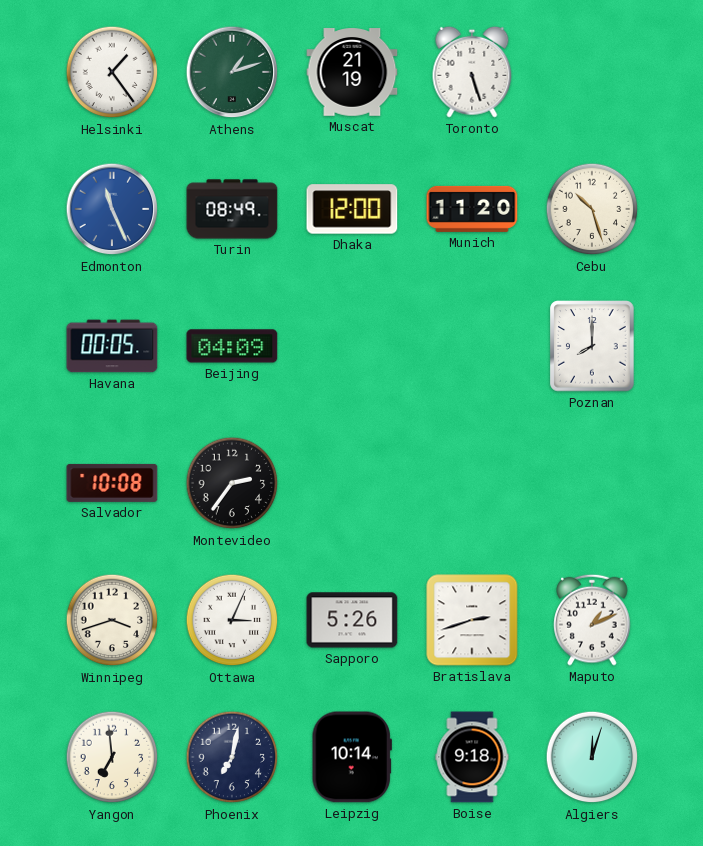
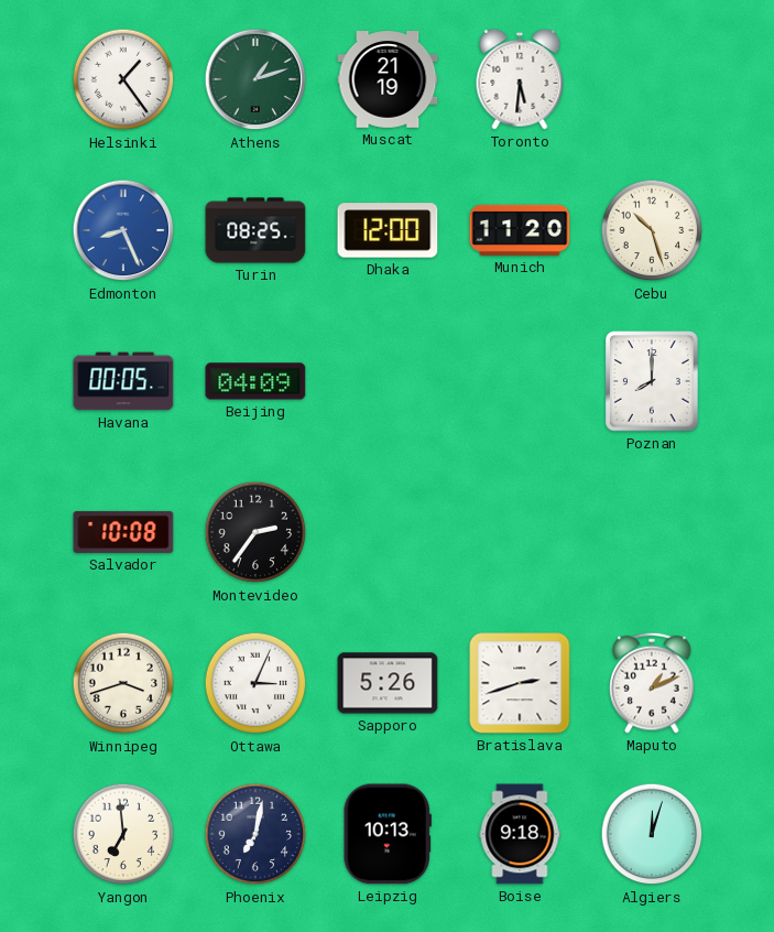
Toronto: 5:27 -> 5:31
Edmonton: 11:26 -> 8:26
Turin: 08:49 -> 08:25
Leipzig: 10:14 -> 10:13
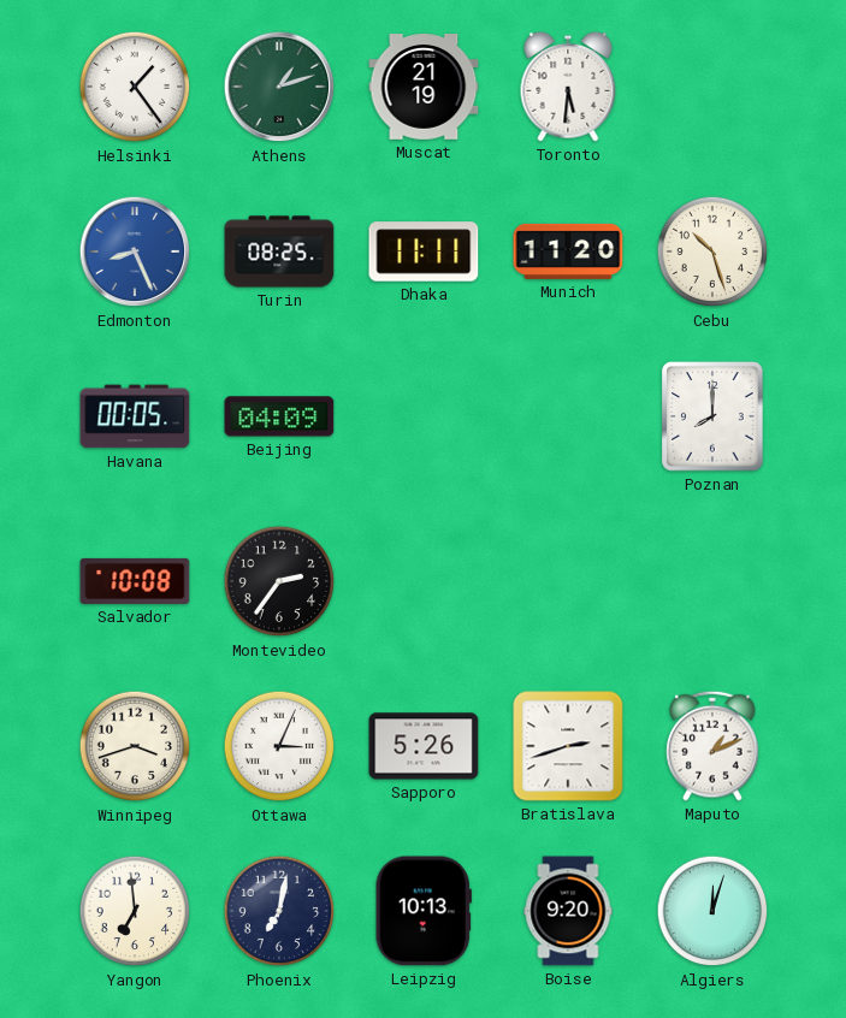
Dhaka: 12:00 -> 11:11
Boise: 9:18 -> 9:20
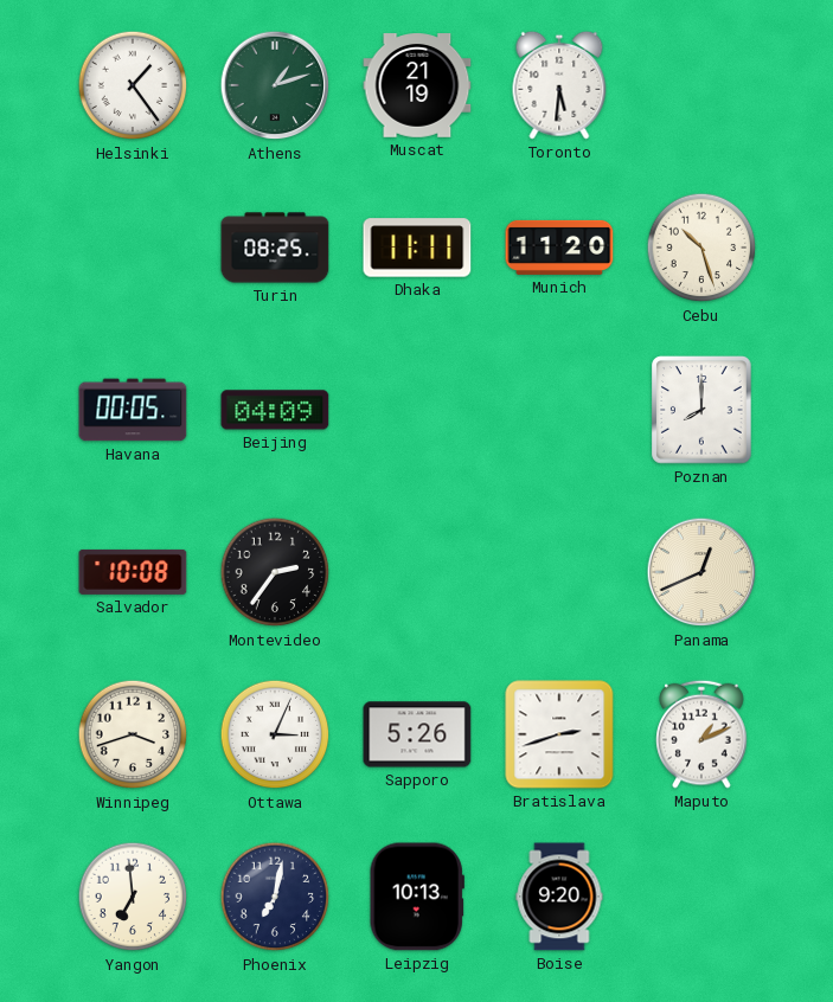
Edmonton: 8:26 -> none
Panama: none -> 12:41
Algiers: 12:03 -> none
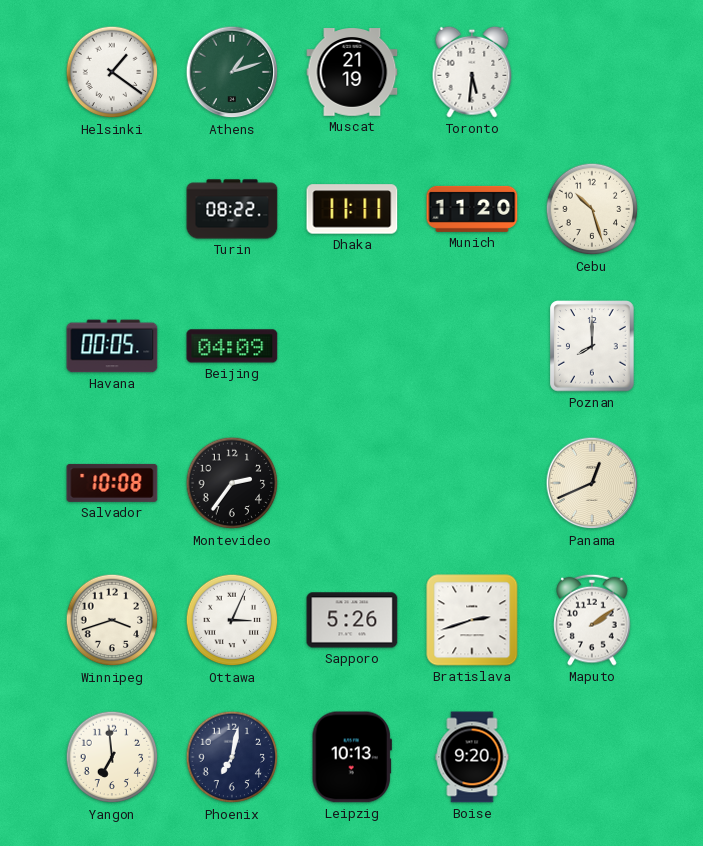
Helsinki: 1:24 -> 1:21
Turin: 08:25 -> 08:22
Maputo: 1:11 -> 2:09
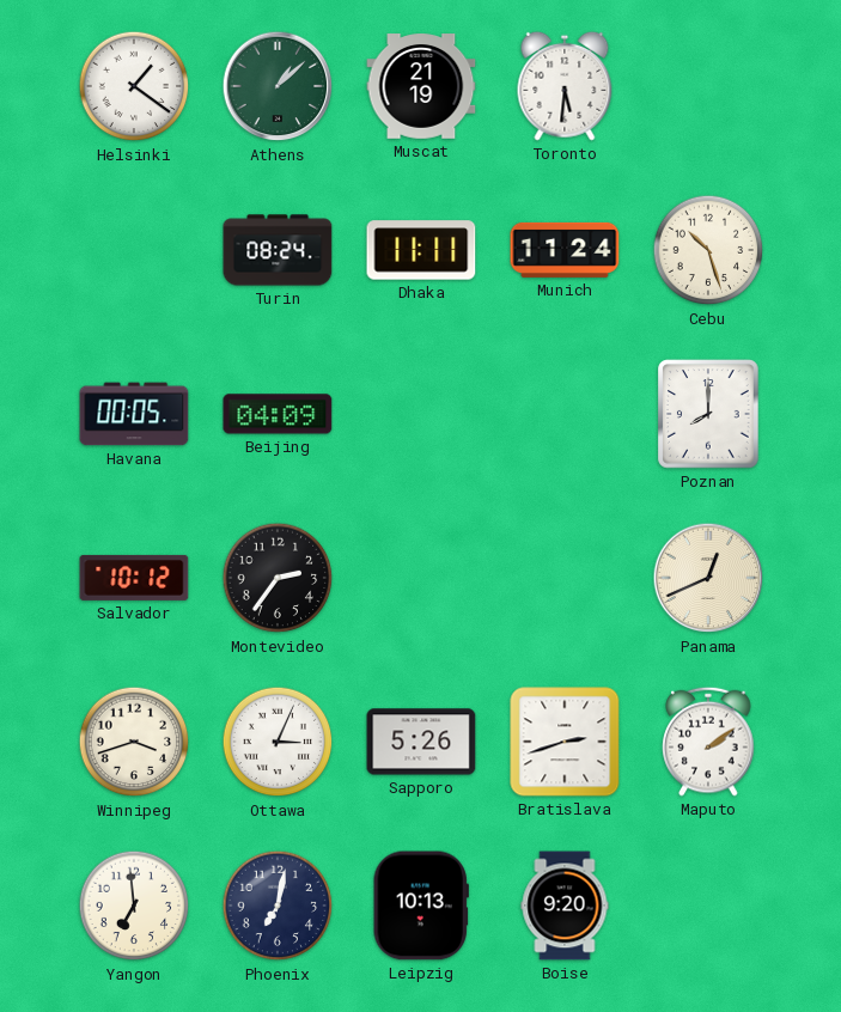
Athens: 1:12 -> 1:08
Turin: 08:22 -> 08:24
Munich: 11:20 -> 11:24
Salvador: 10:08 -> 10:12
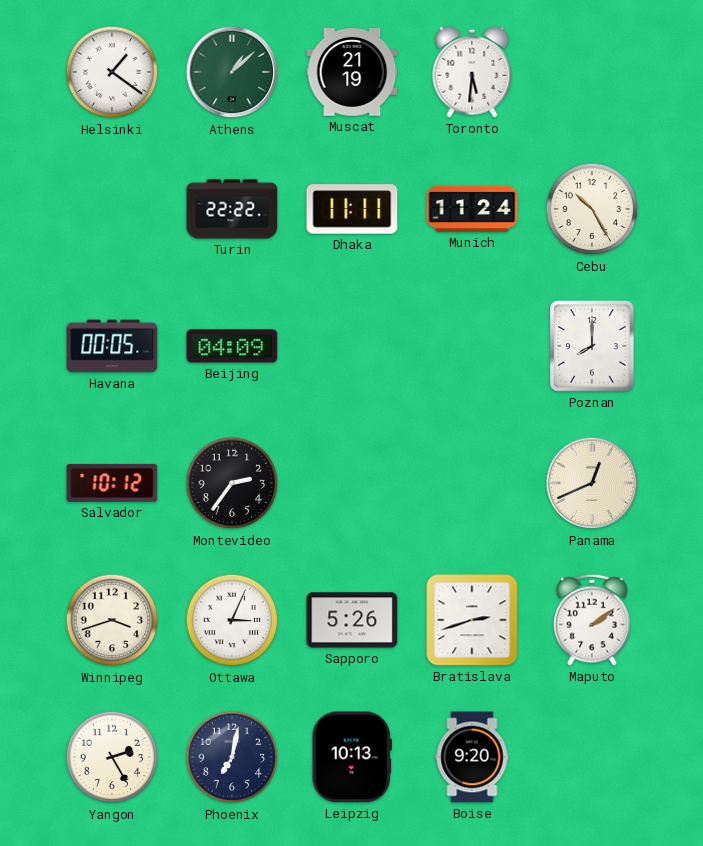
Turin: 08:24 -> 22:22
Cebu: 10:27 -> 10:25
Yangon: 6:59 -> 2:25
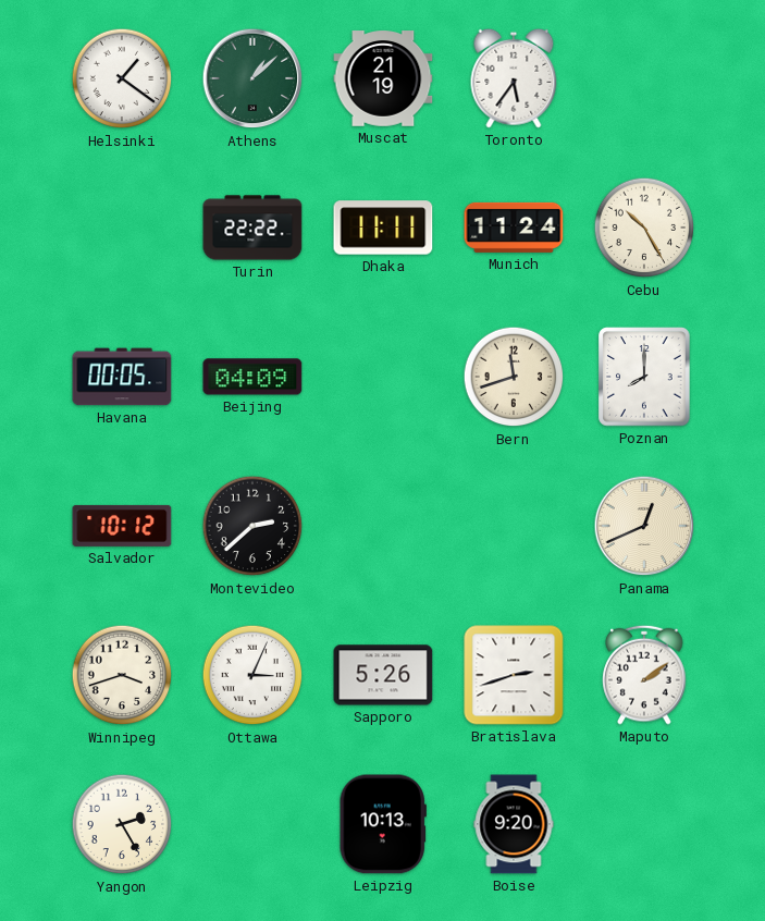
Toronto: 5:31 -> 5:36
Bern: none -> 11:42
Montevideo: 2:36 -> 2:38
Phoenix: 7:02 -> none
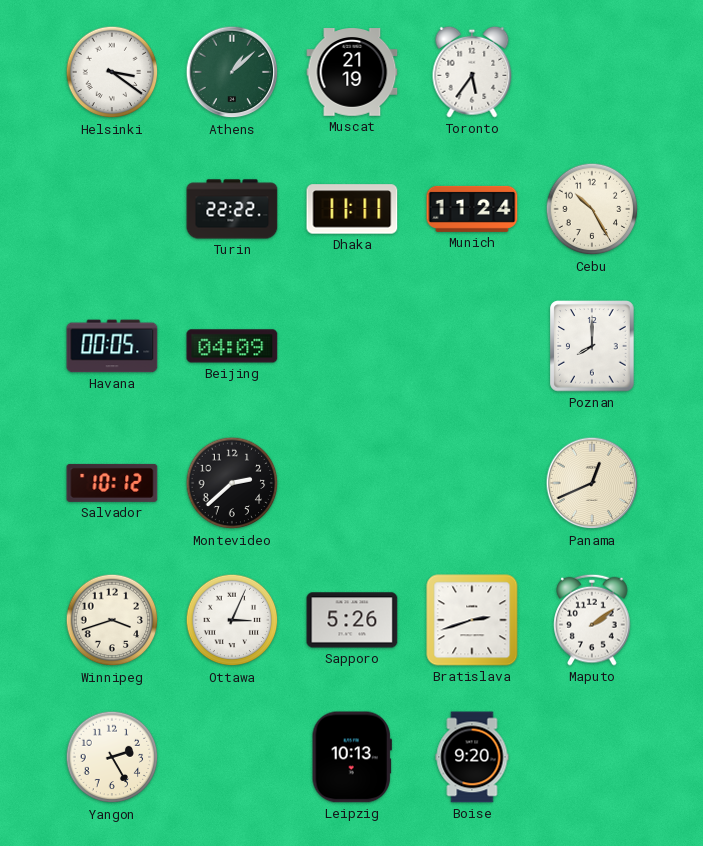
Helsinki: 1:21 -> 3:21
Bern: 11:42 -> none
